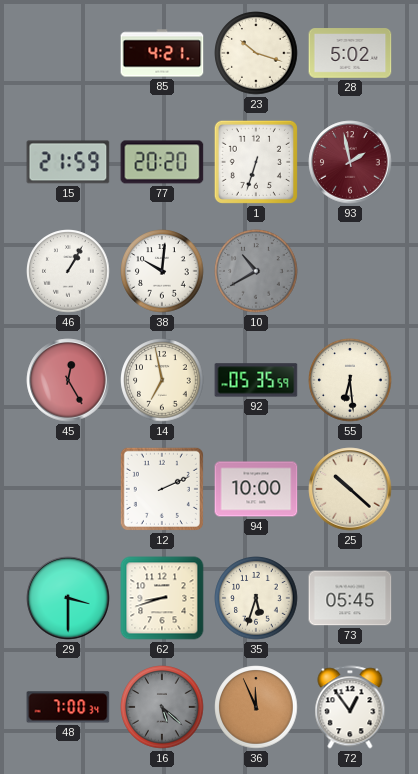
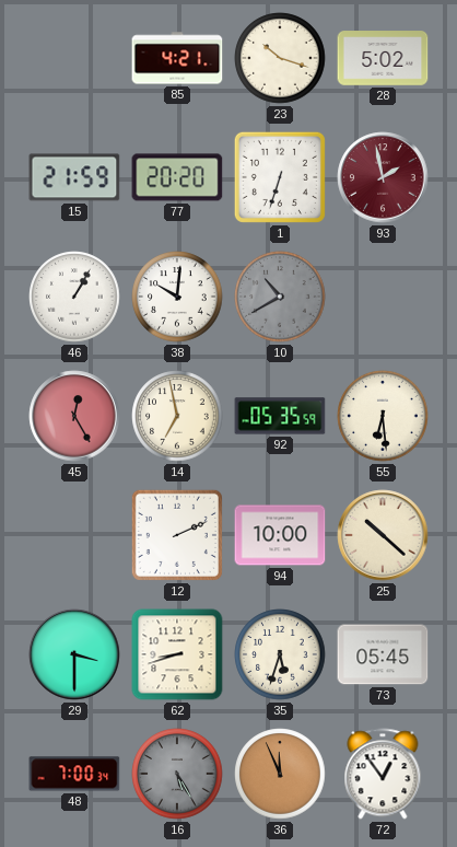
16: 5:22 -> 5:25
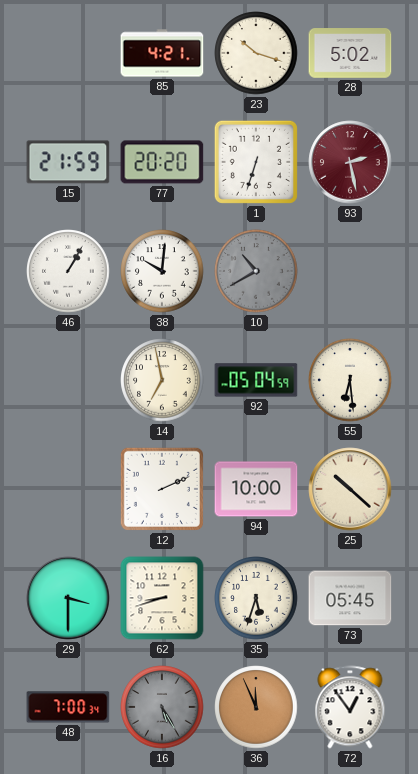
93: 1:58 -> 2:28
45: 12:25 -> none
92: 05:35 -> 05:04
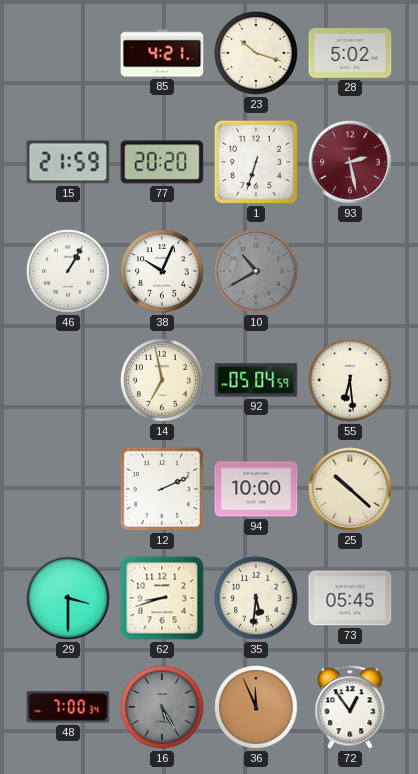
38: 10:01 -> 10:04
35: 5:33 -> 5:31
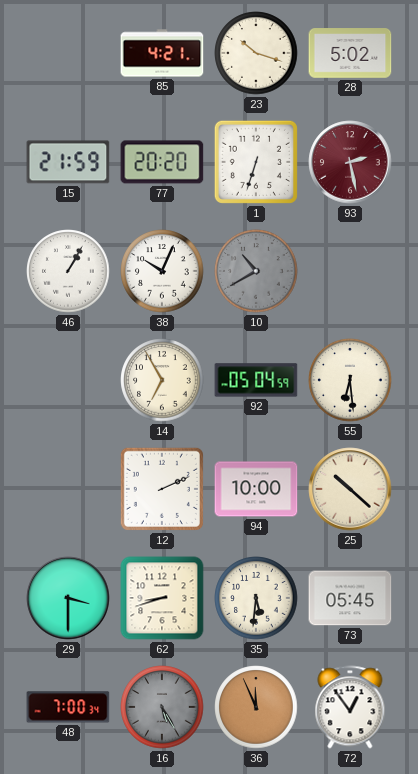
14: 6:58 -> 6:55
